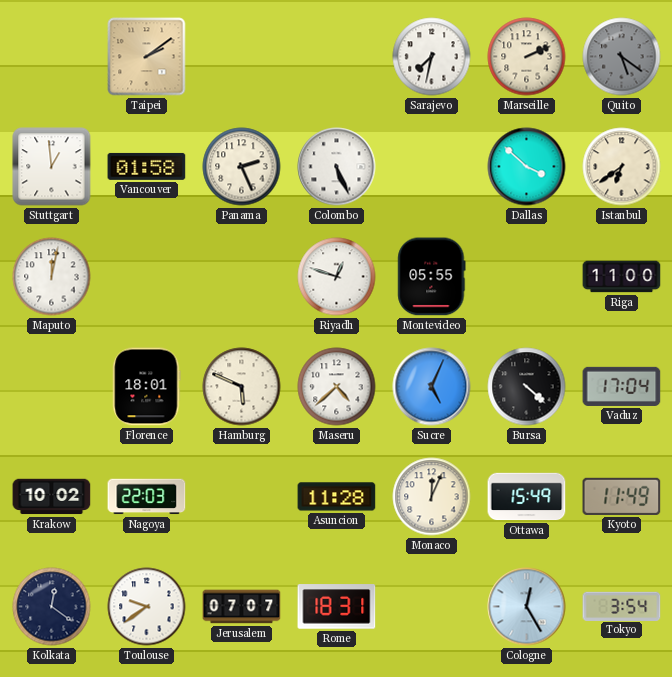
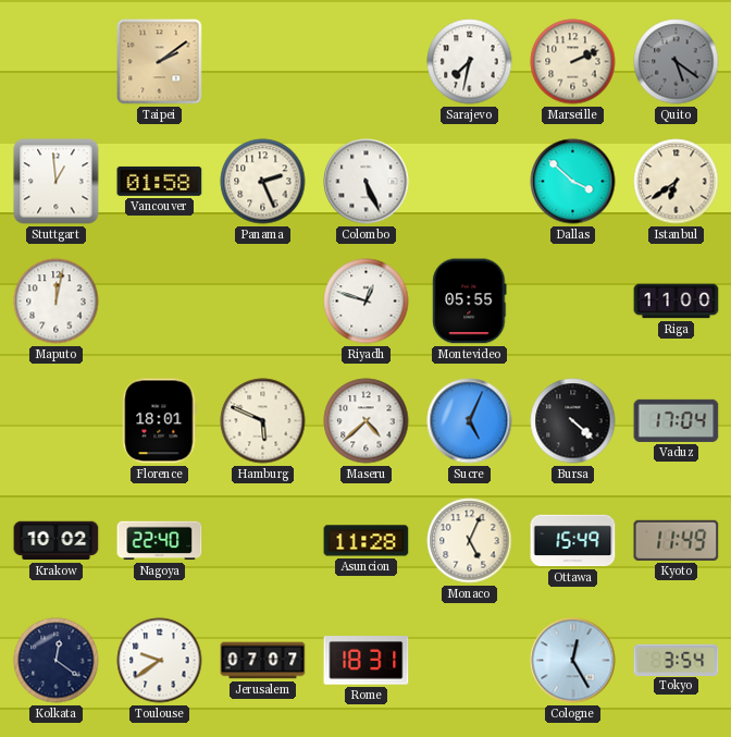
Nagoya: 22:03 -> 22:40
Monaco: 12:04 -> 5:04
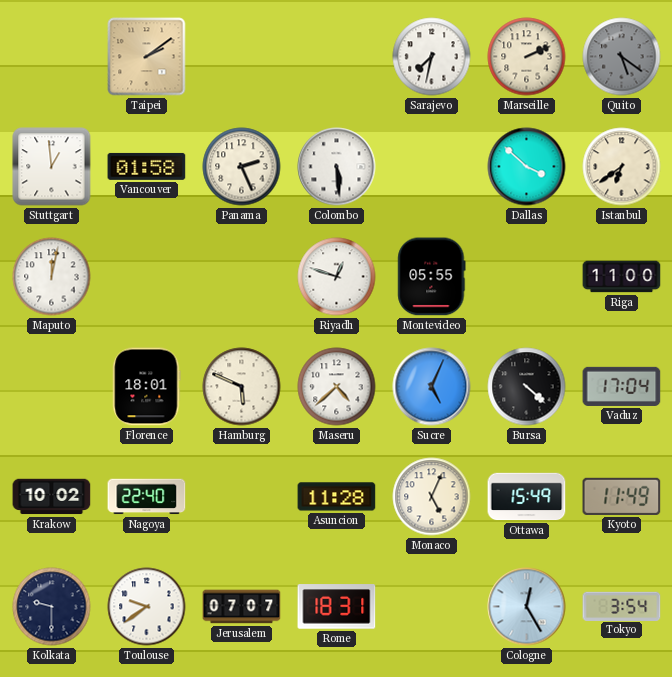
Colombo: 5:26 -> 5:29
Kolkata: 12:21 -> 9:30
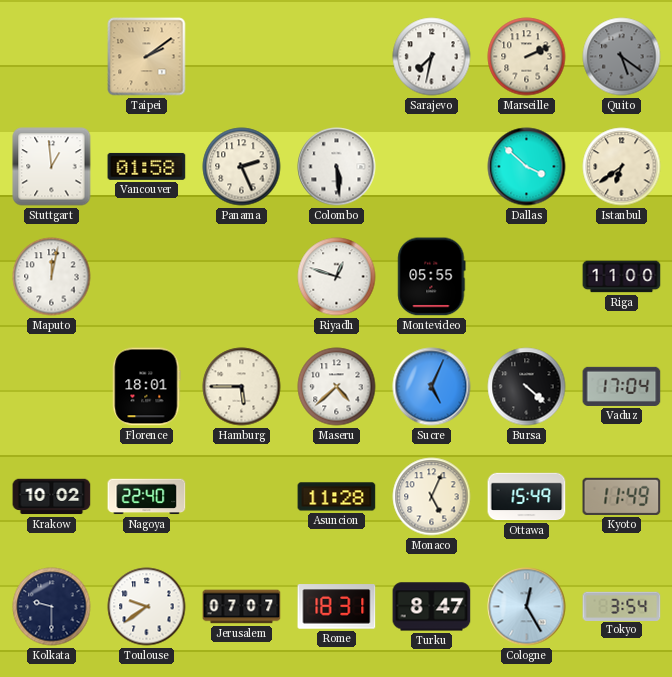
Hamburg: 5:49 -> 5:45
Turku: none -> 8:47
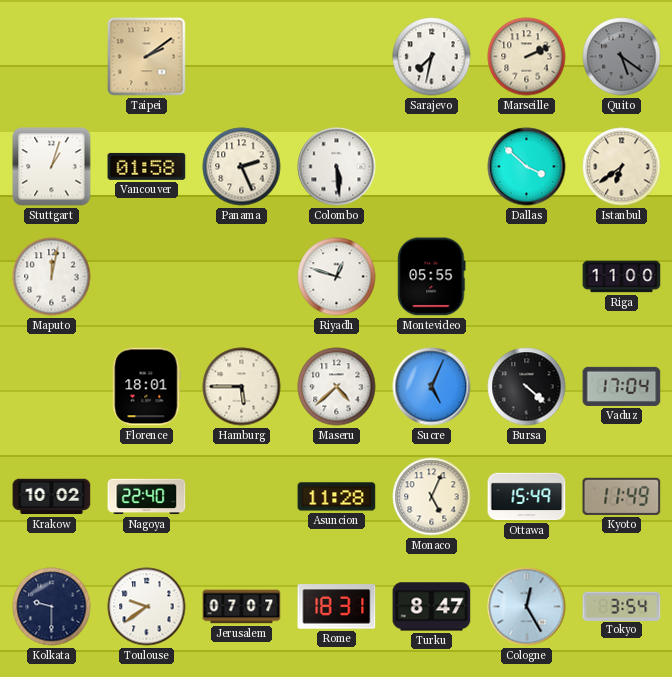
Stuttgart: 12:59 -> 1:03
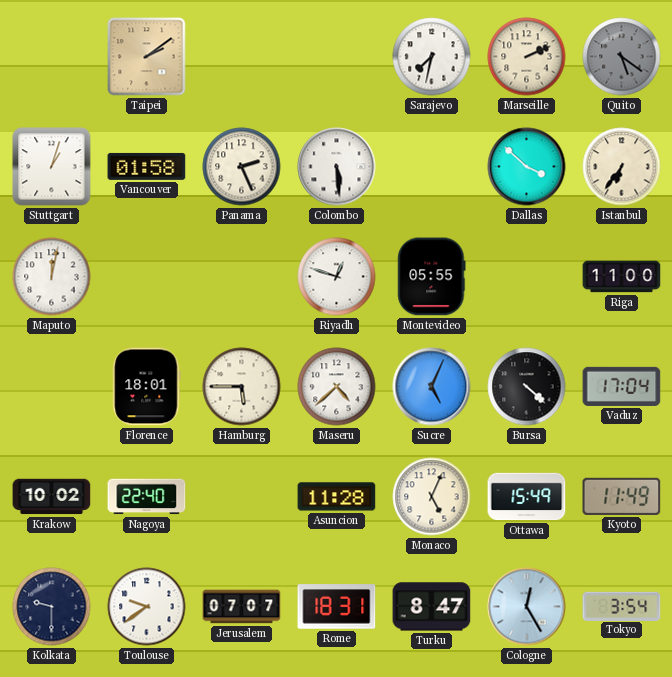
Istanbul: 6:39 -> 6:36
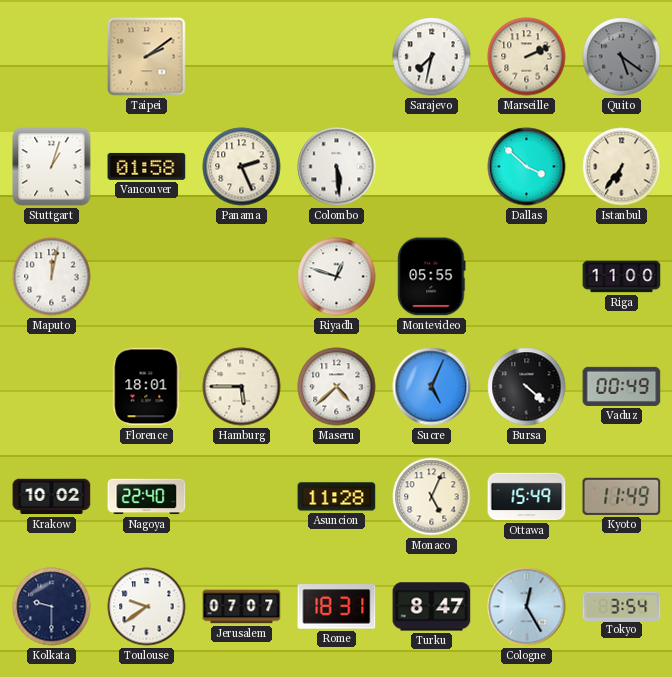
Vaduz: 17:04 -> 00:49
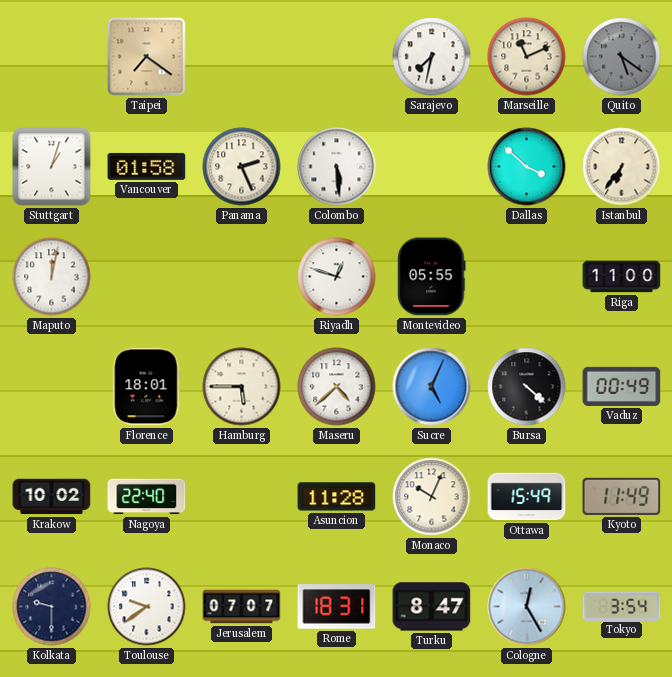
Taipei: 2:09 -> 7:21
Marseille: 2:11 -> 11:11
Monaco: 5:04 -> 10:04
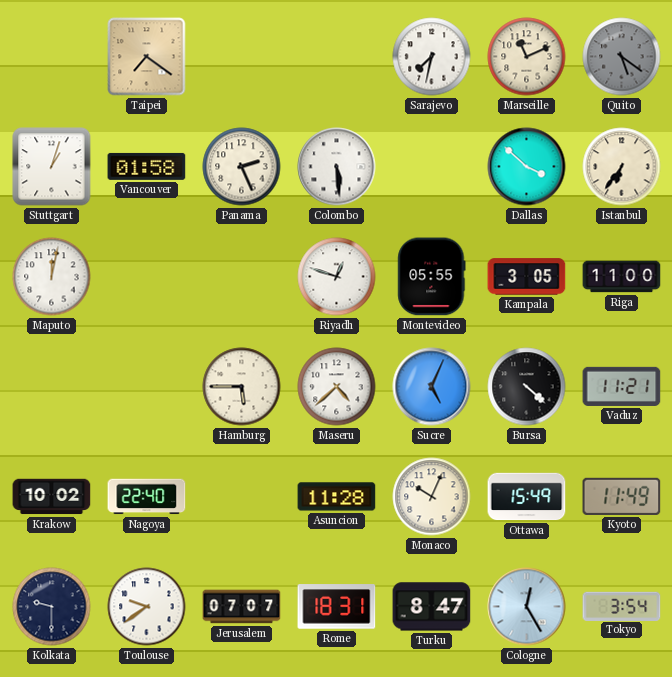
Kampala: none -> 3:05
Florence: 18:01 -> none
Vaduz: 00:49 -> 11:21
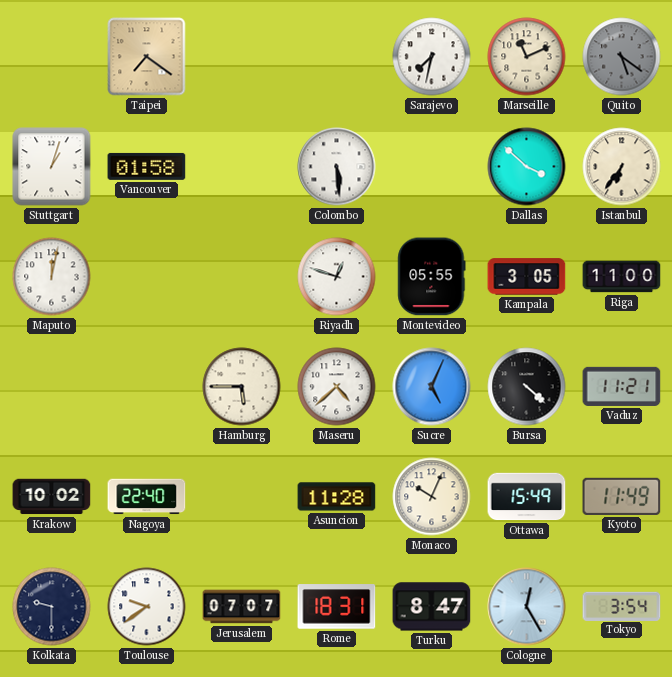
Panama: 2:26 -> none
